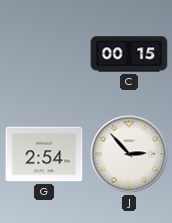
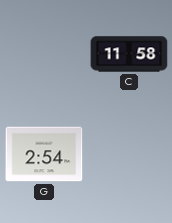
C: 00:15 -> 11:58
J: 2:53 -> none
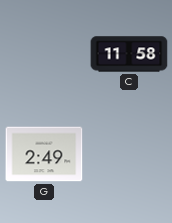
G: 2:54 -> 2:49
